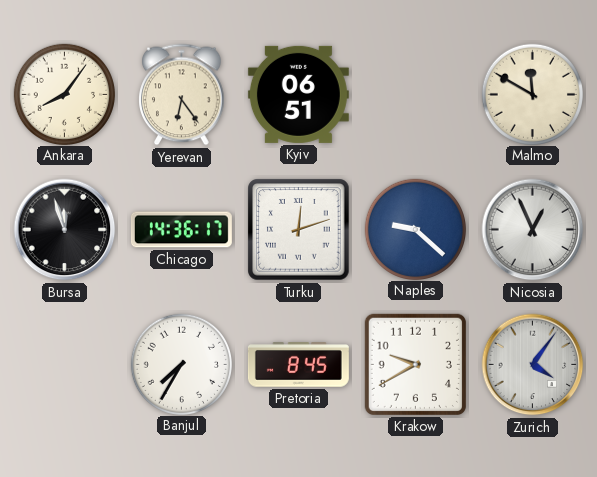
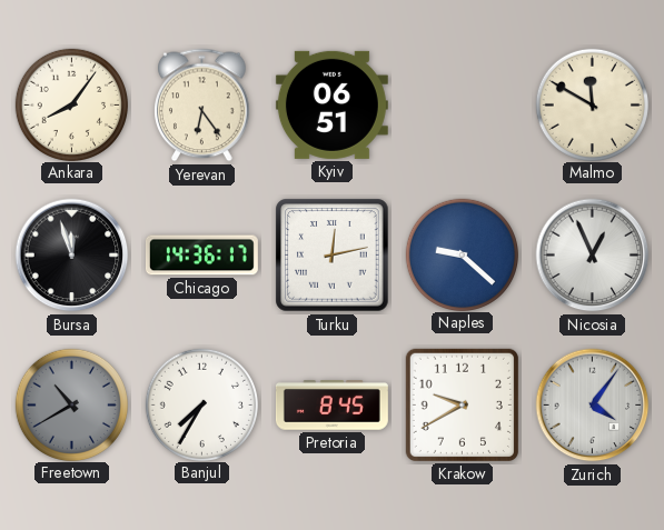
Turku: 12:12 -> 12:13
Freetown: none -> 10:40
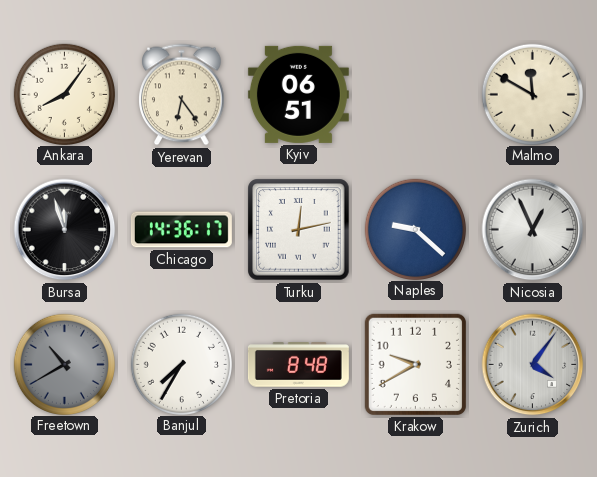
Pretoria: 8:45 -> 8:48
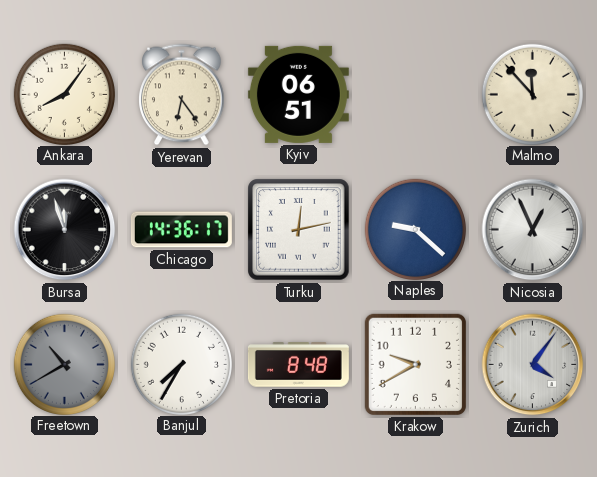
Malmo: 11:50 -> 11:53
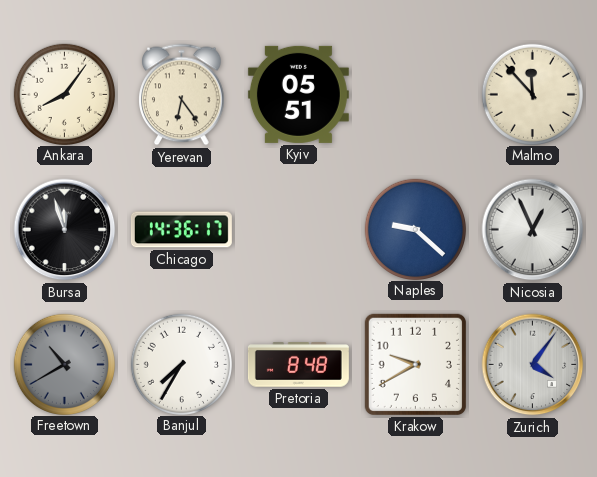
Kyiv: 06:51 -> 05:51
Turku: 12:13 -> none
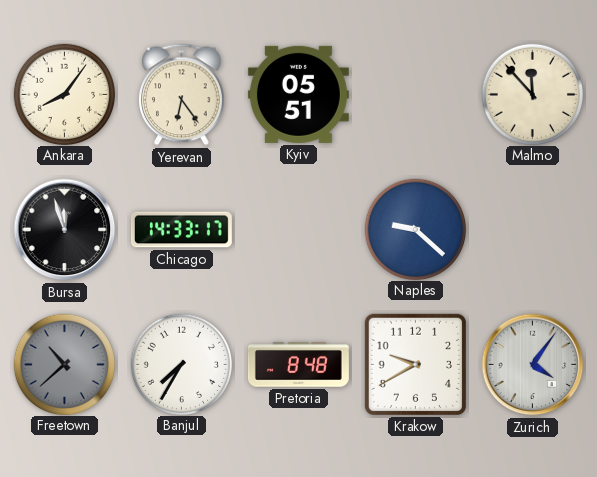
Chicago: 14:36 -> 14:33
Nicosia: 12:56 -> none
Freetown: 10:40 -> 10:38
